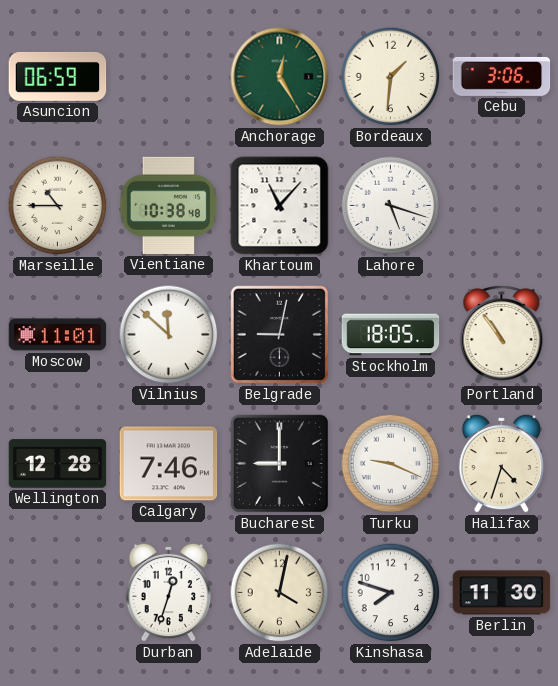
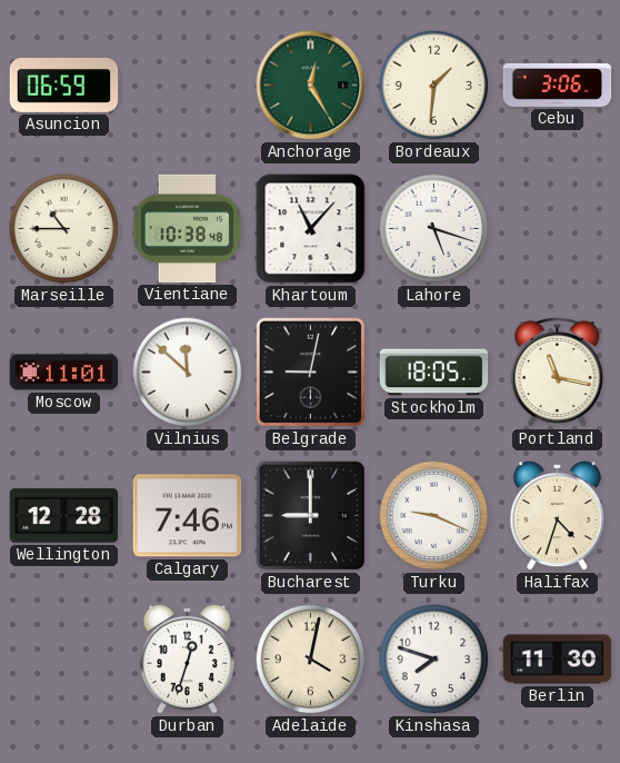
Portland: 10:54 -> 11:17
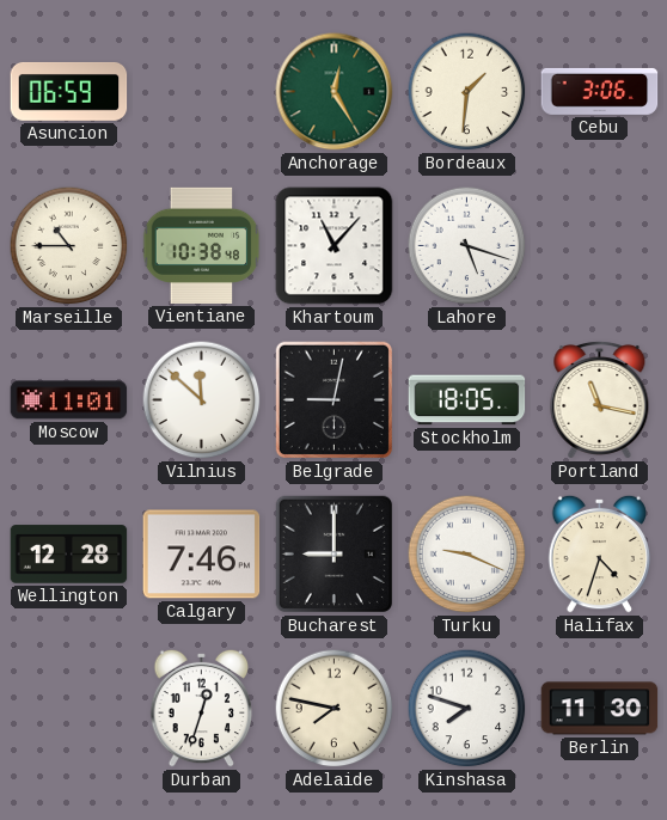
Adelaide: 4:02 -> 7:47
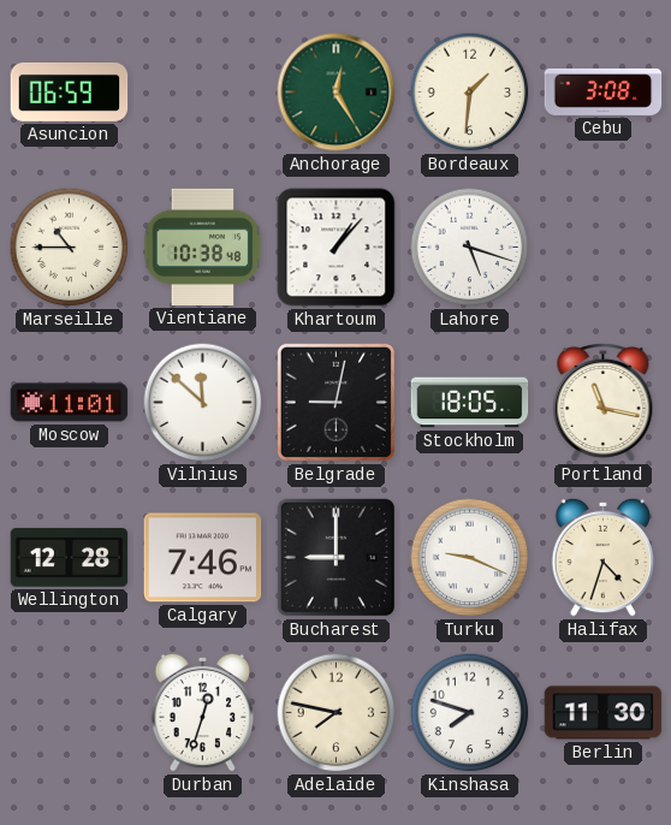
Cebu: 3:06 -> 3:08
Khartoum: 11:07 -> 1:07
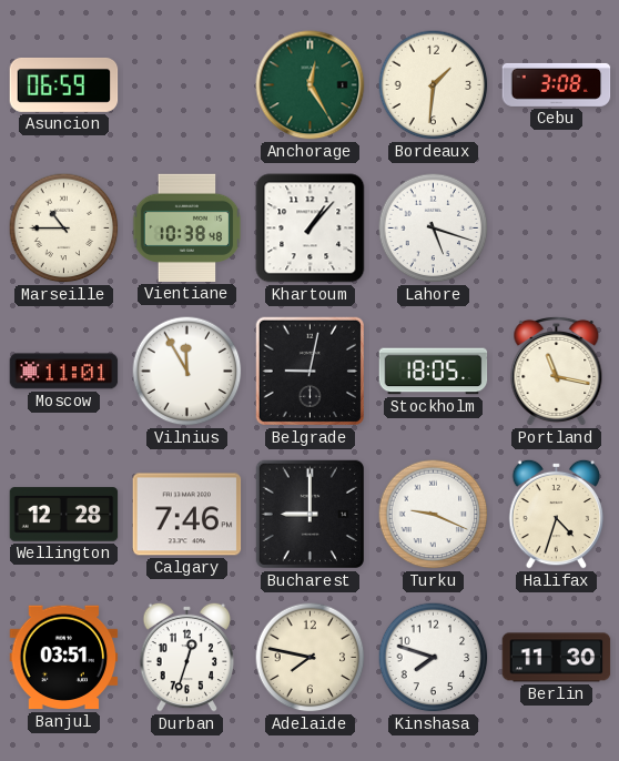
Vilnius: 11:52 -> 11:55
Banjul: none -> 03:51
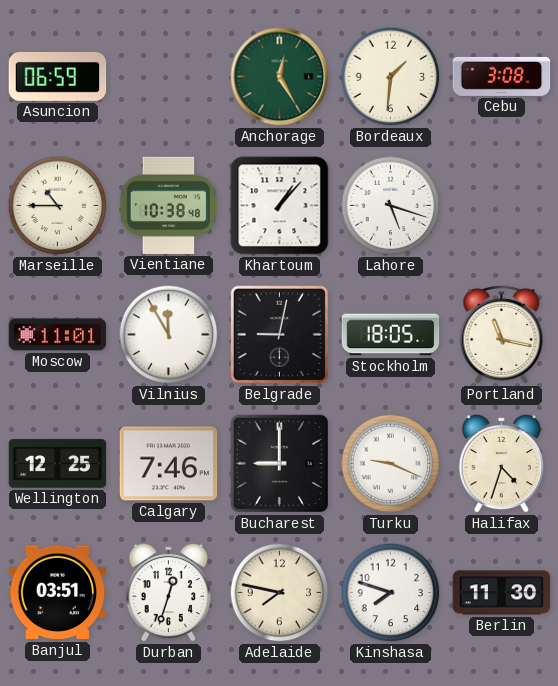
Wellington: 12:28 -> 12:25
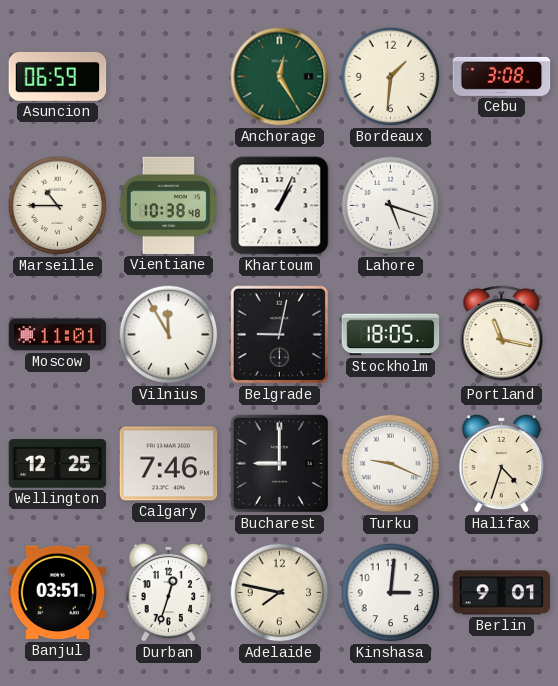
Khartoum: 1:07 -> 1:04
Kinshasa: 7:48 -> 3:01
Berlin: 11:30 -> 9:01
